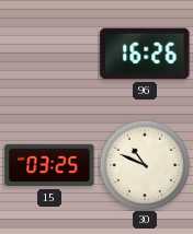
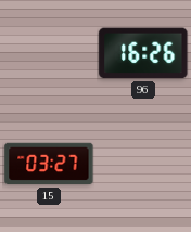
15: 03:25 -> 03:27
30: 10:49 -> none
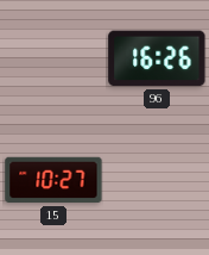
15: 03:27 -> 10:27
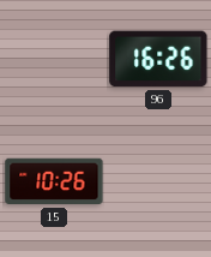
15: 10:27 -> 10:26
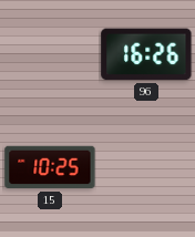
15: 10:26 -> 10:25
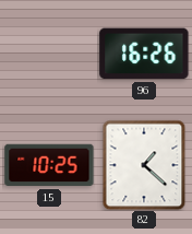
82: none -> 1:22
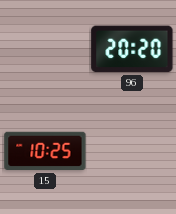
96: 16:26 -> 20:20
82: 1:22 -> none
